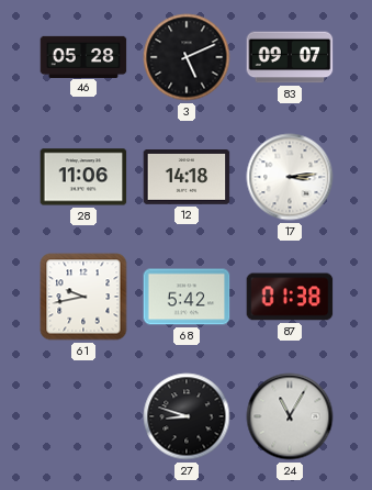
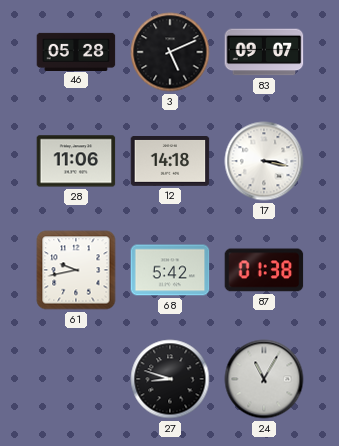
17: 3:14 -> 3:17
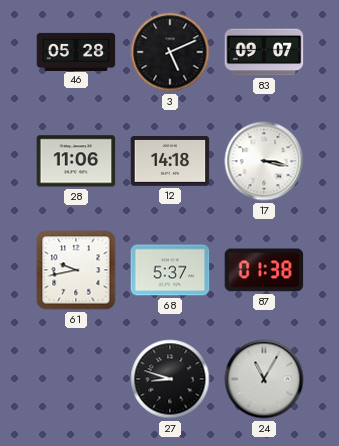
68: 5:42 -> 5:37
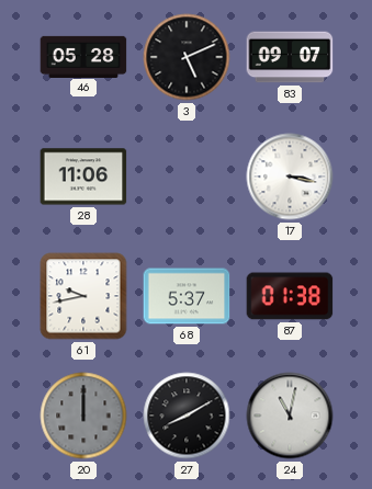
12: 14:18 -> none
20: none -> 12:00
27: 8:48 -> 8:10
24: 11:05 -> 11:02
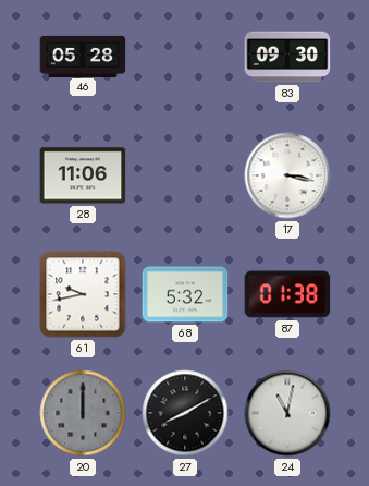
3: 5:11 -> none
83: 09:07 -> 09:30
68: 5:37 -> 5:32
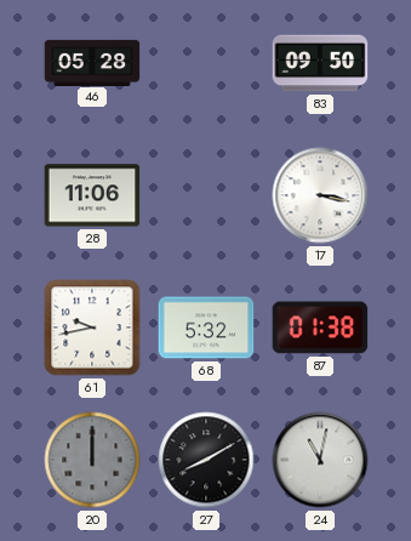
83: 09:30 -> 09:50
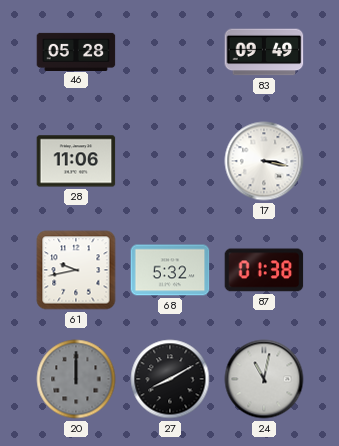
83: 09:50 -> 09:49
